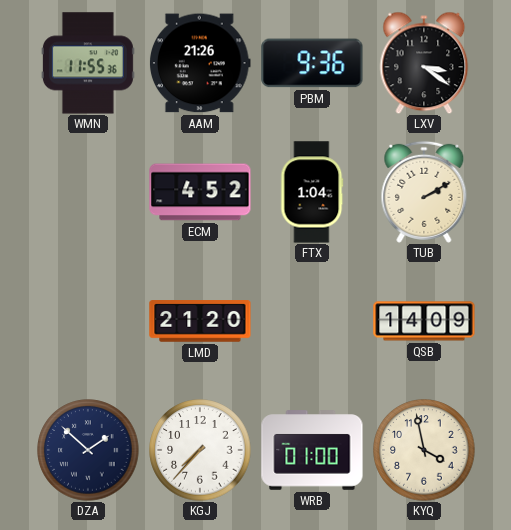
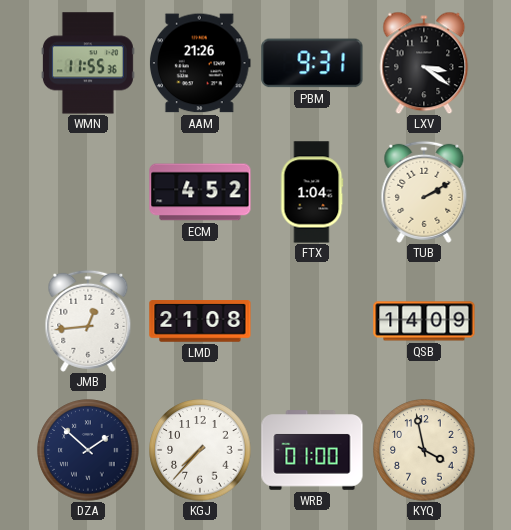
PBM: 9:36 -> 9:31
JMB: none -> 12:44
LMD: 21:20 -> 21:08
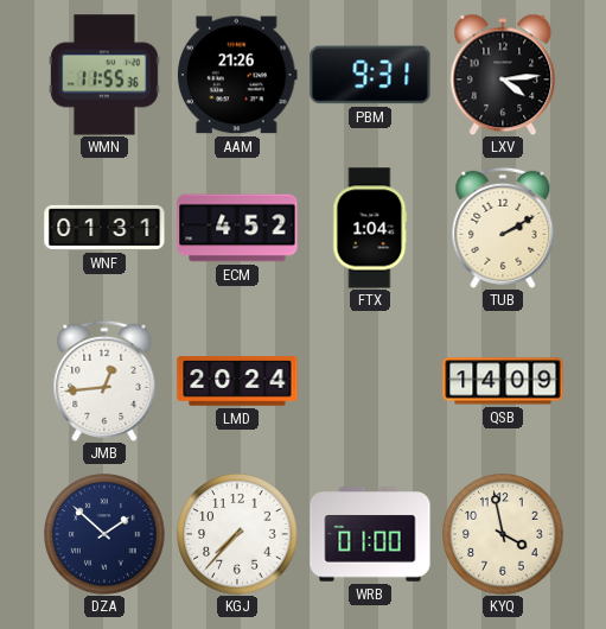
LXV: 3:21 -> 4:14
WNF: none -> 01:31
LMD: 21:08 -> 20:24
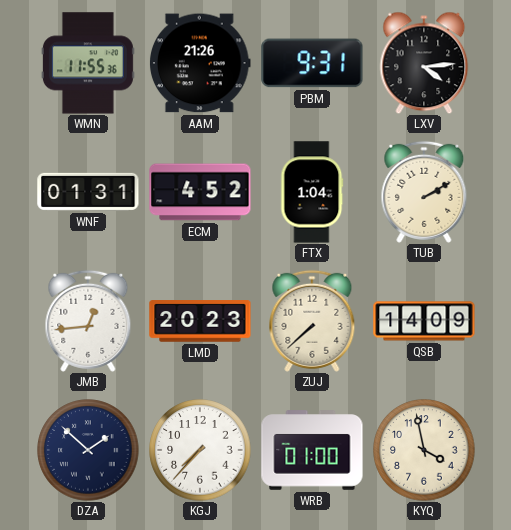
LMD: 20:24 -> 20:23
ZUJ: none -> 7:38
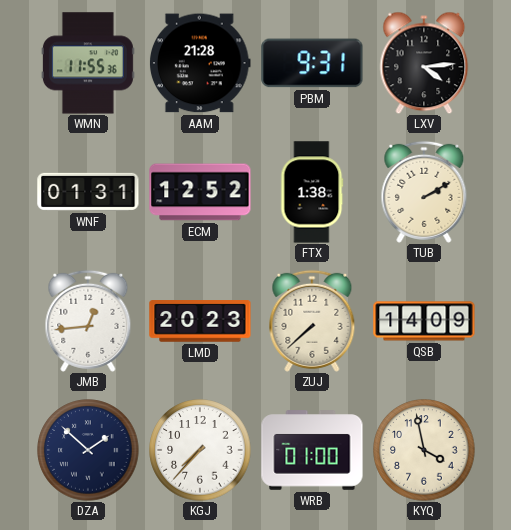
AAM: 21:26 -> 21:28
ECM: 4:52 -> 12:52
FTX: 1:04 -> 1:38
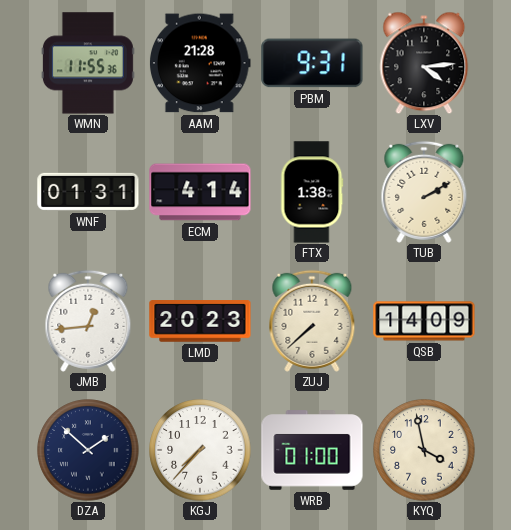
ECM: 12:52 -> 4:14
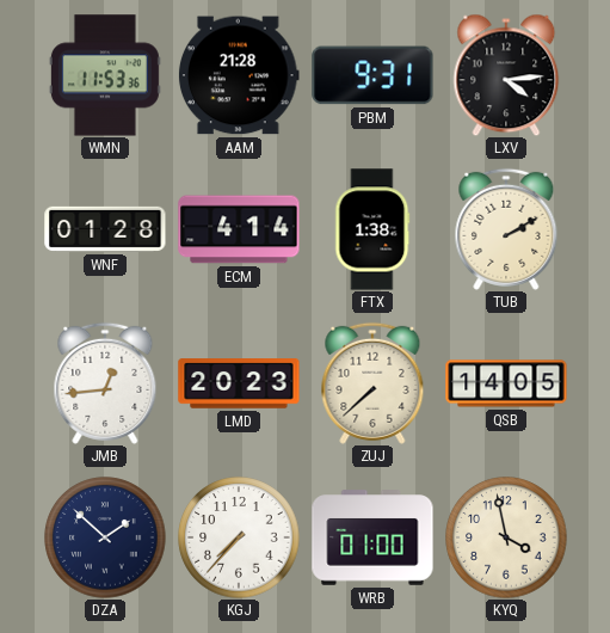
WMN: 11:55 -> 11:53
WNF: 01:31 -> 01:28
QSB: 14:09 -> 14:05
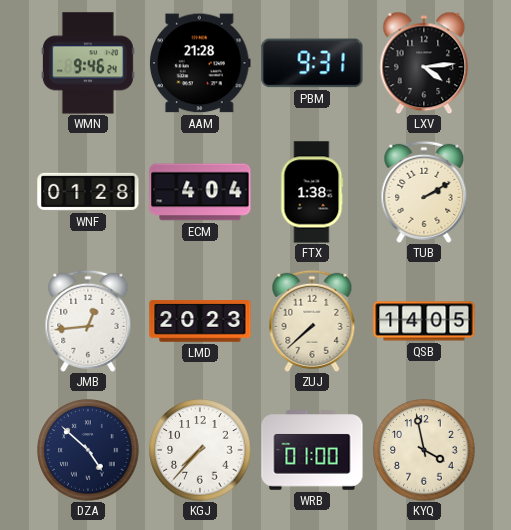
WMN: 11:53 -> 9:46
ECM: 4:14 -> 4:04
DZA: 1:52 -> 4:52
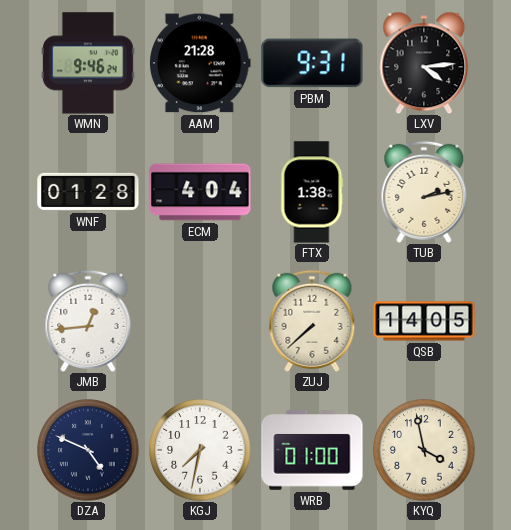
TUB: 2:10 -> 2:13
LMD: 20:23 -> none
DZA: 4:52 -> 4:49
KGJ: 7:37 -> 7:32
